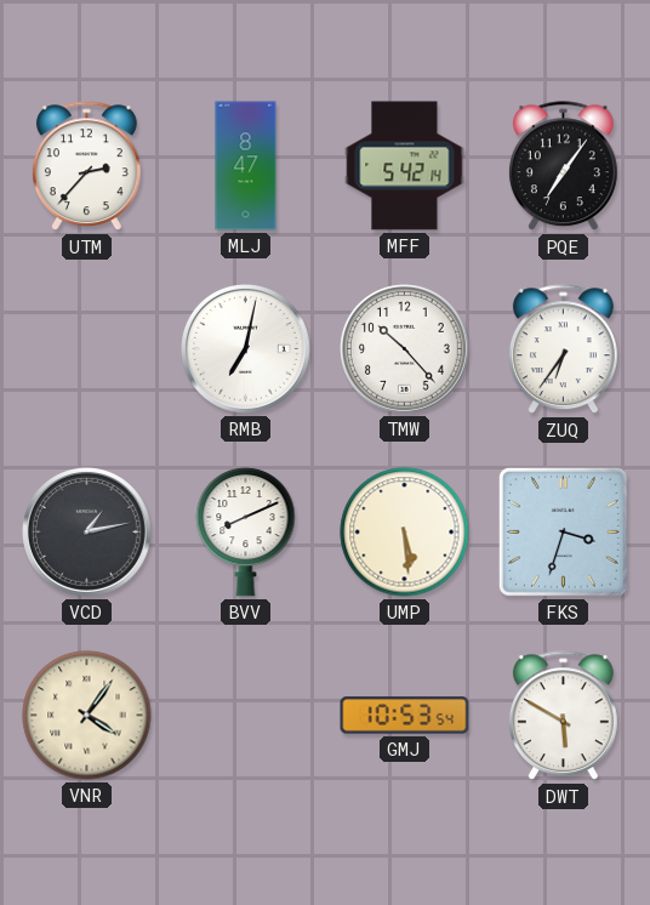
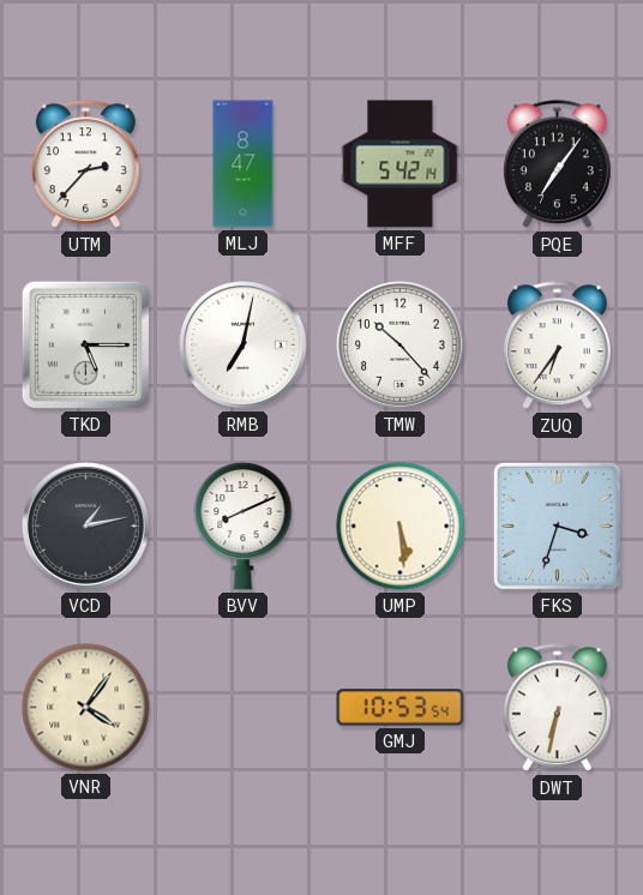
TKD: none -> 5:15
DWT: 5:50 -> 6:32
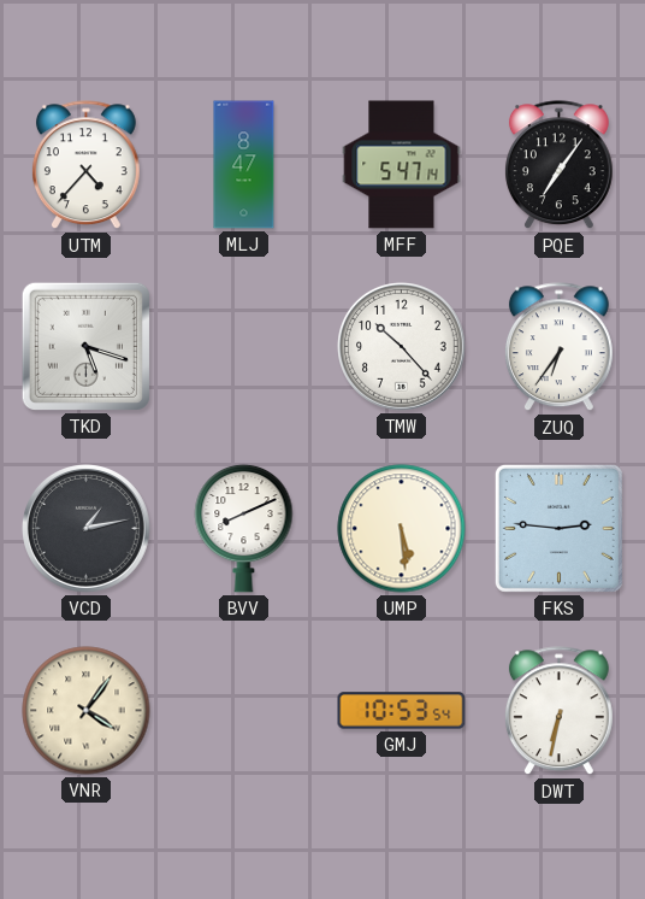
UTM: 2:37 -> 4:37
MFF: 5:42 -> 5:47
TKD: 5:15 -> 5:18
RMB: 7:02 -> none
FKS: 3:33 -> 2:46
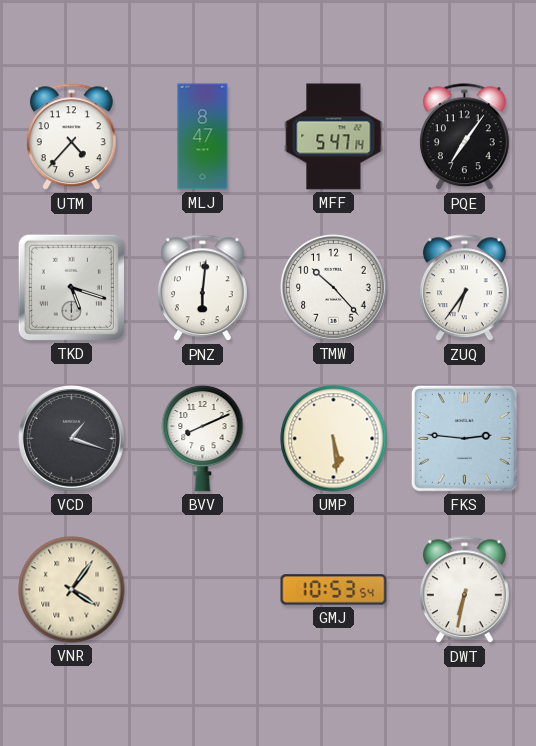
PNZ: none -> 6:01
VCD: 1:13 -> 1:18
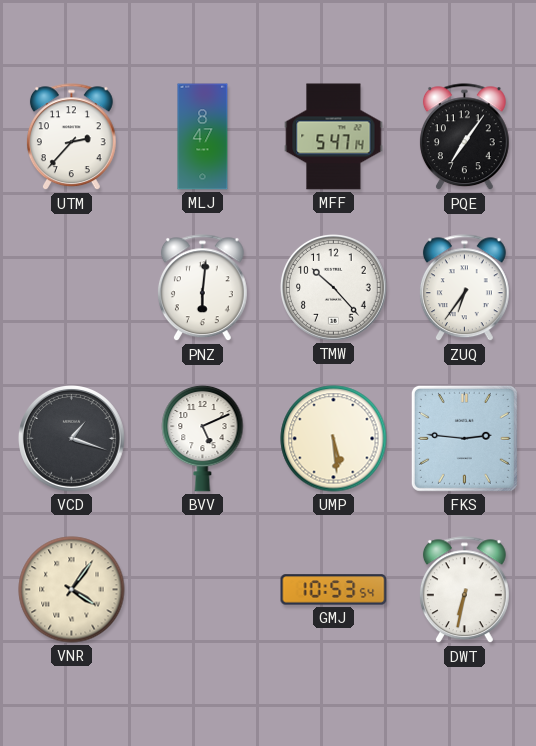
UTM: 4:37 -> 2:37
TKD: 5:18 -> none
BVV: 8:11 -> 5:11
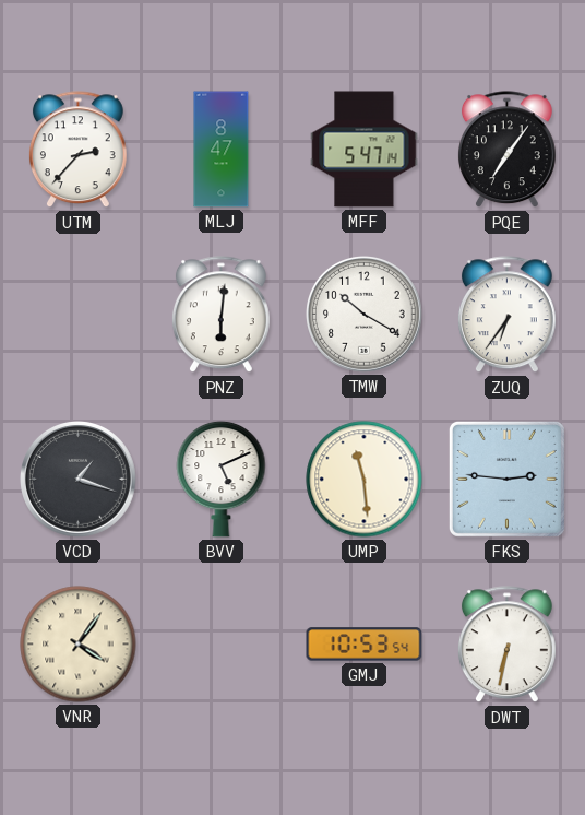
TMW: 10:23 -> 10:20
UMP: 5:29 -> 11:29
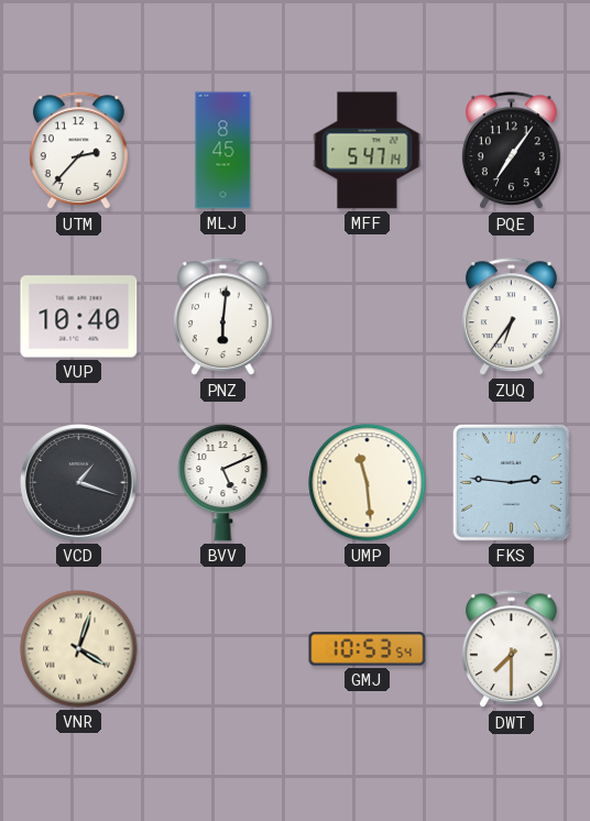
MLJ: 8:47 -> 8:45
VUP: none -> 10:40
TMW: 10:20 -> none
VNR: 4:06 -> 4:03
DWT: 6:32 -> 7:30
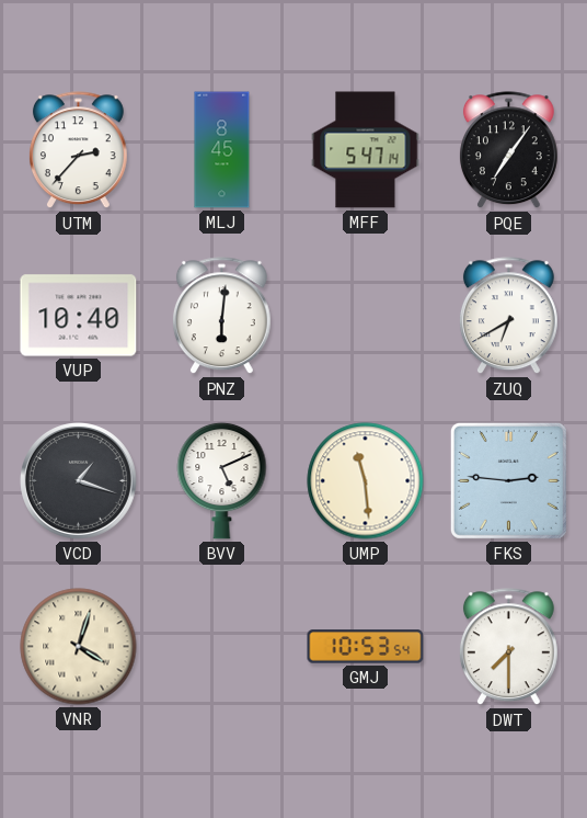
ZUQ: 6:36 -> 6:40
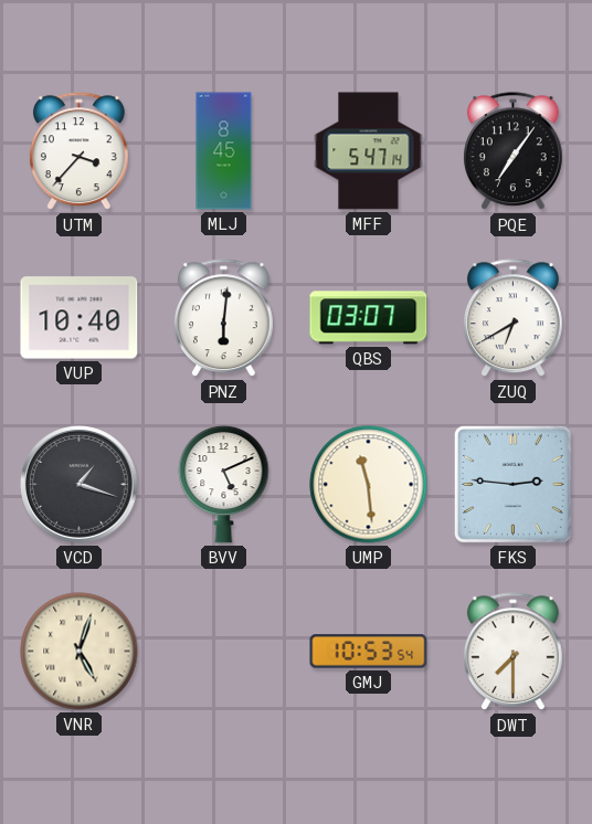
UTM: 2:37 -> 3:37
QBS: none -> 03:07
VNR: 4:03 -> 5:03
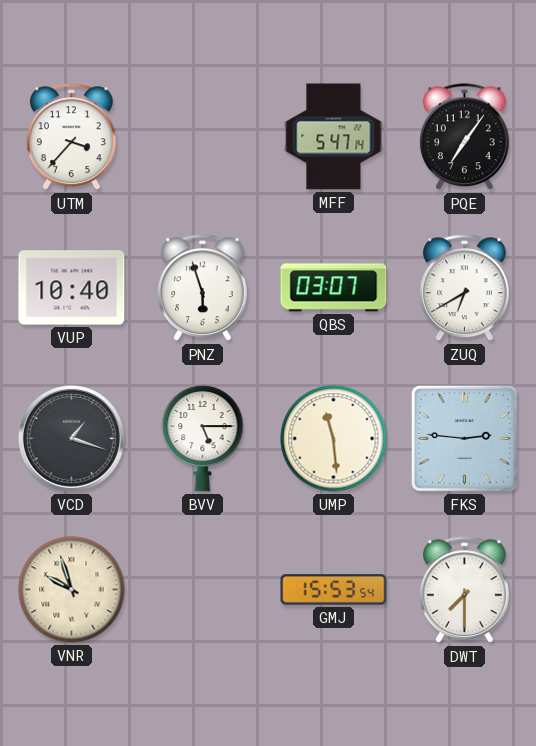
MLJ: 8:45 -> none
PNZ: 6:01 -> 5:57
BVV: 5:11 -> 5:15
VNR: 5:03 -> 9:57
GMJ: 10:53 -> 15:53
